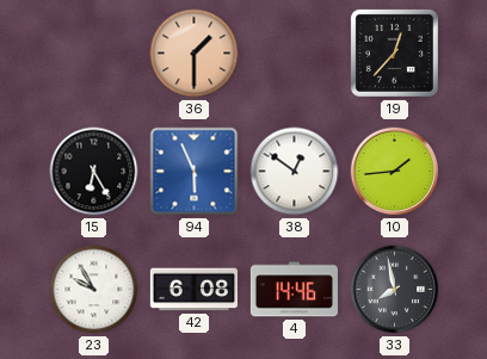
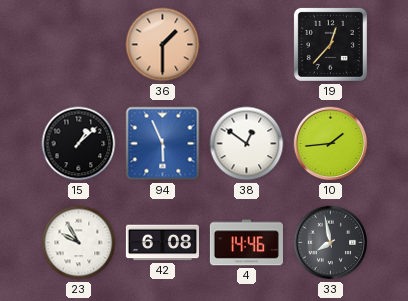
15: 6:25 -> 1:08
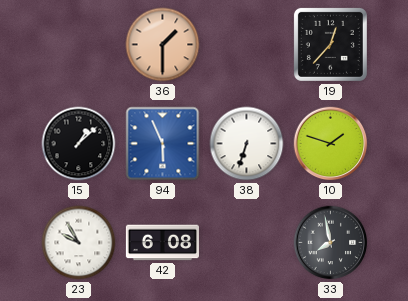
38: 12:51 -> 6:33
10: 1:44 -> 1:48
4: 14:46 -> none
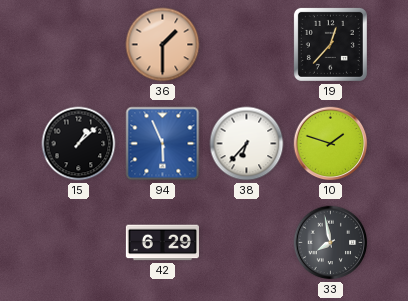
38: 6:33 -> 6:37
23: 9:55 -> none
42: 6:08 -> 6:29
